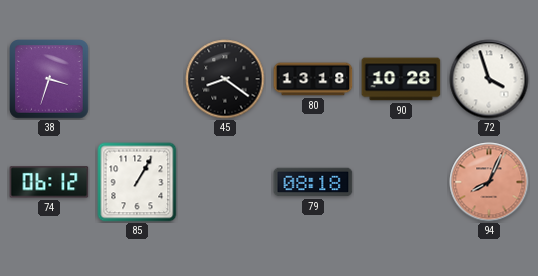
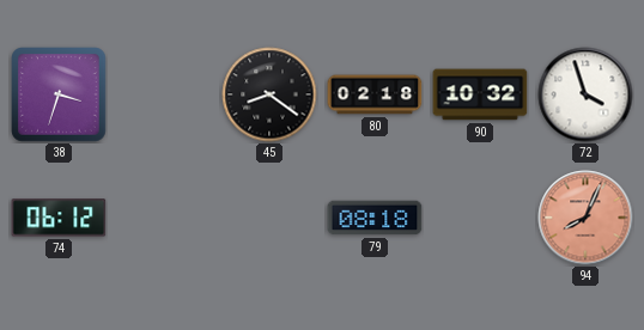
80: 13:18 -> 02:18
90: 10:28 -> 10:32
85: 1:05 -> none
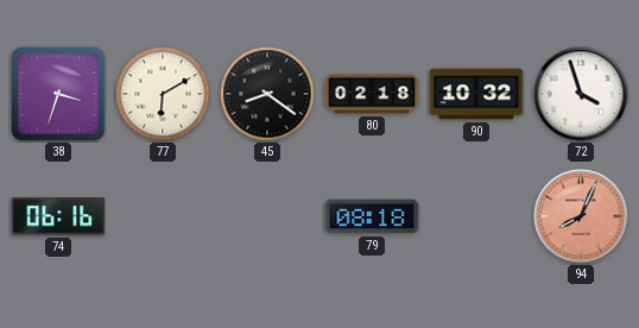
77: none -> 6:10
74: 06:12 -> 06:16
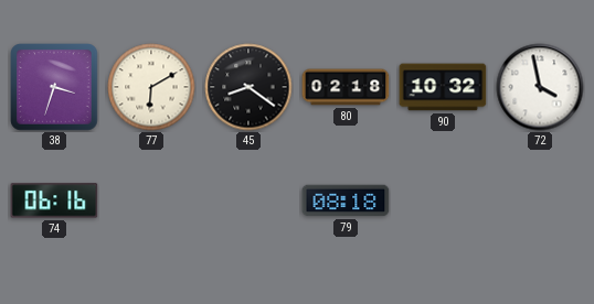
72: 3:57 -> 3:58
94: 8:04 -> none
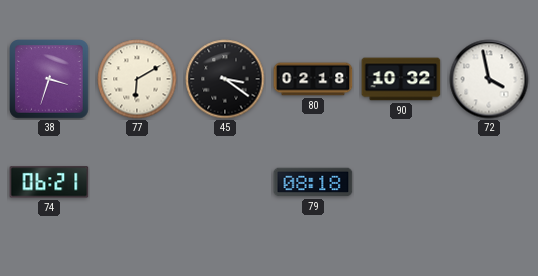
45: 8:21 -> 3:21
74: 06:16 -> 06:21
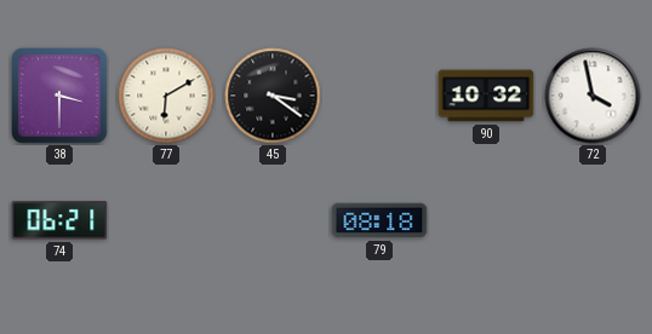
38: 3:33 -> 3:30
80: 02:18 -> none
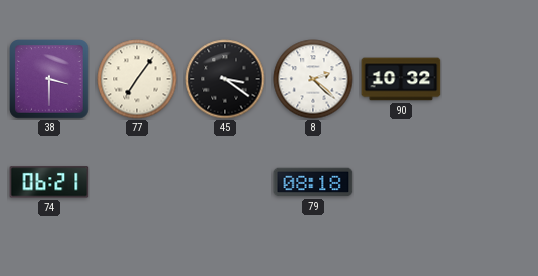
77: 6:10 -> 7:06
8: none -> 2:22
72: 3:58 -> none
